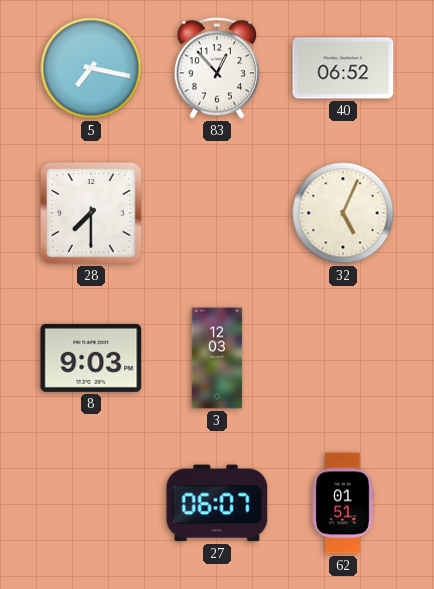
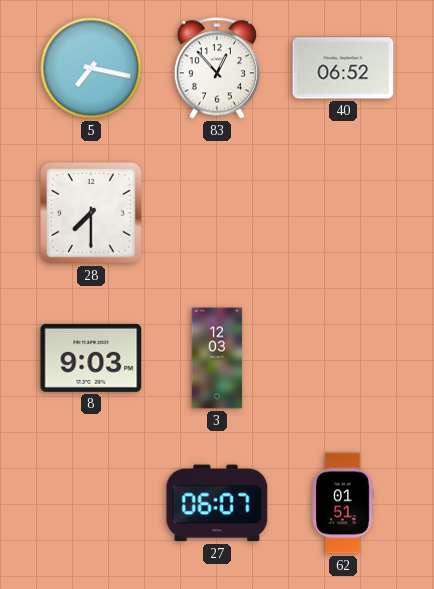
32: 5:04 -> none
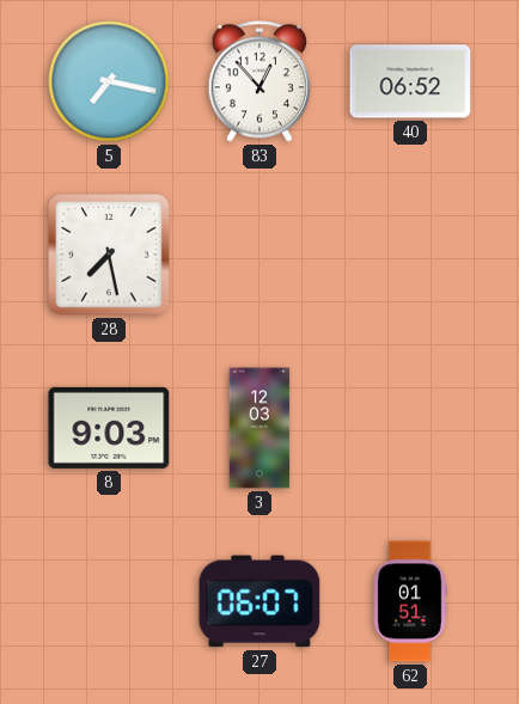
28: 7:30 -> 7:28
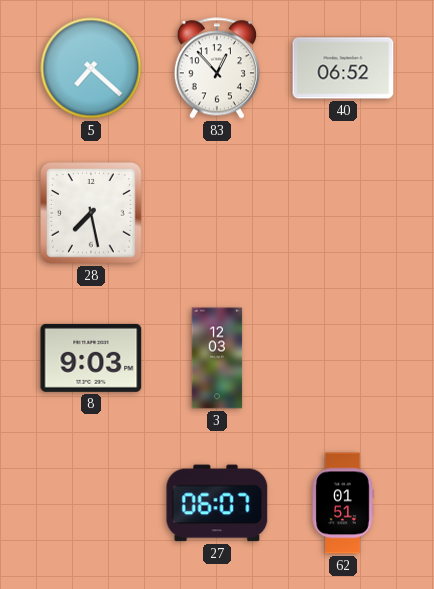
5: 7:17 -> 7:22
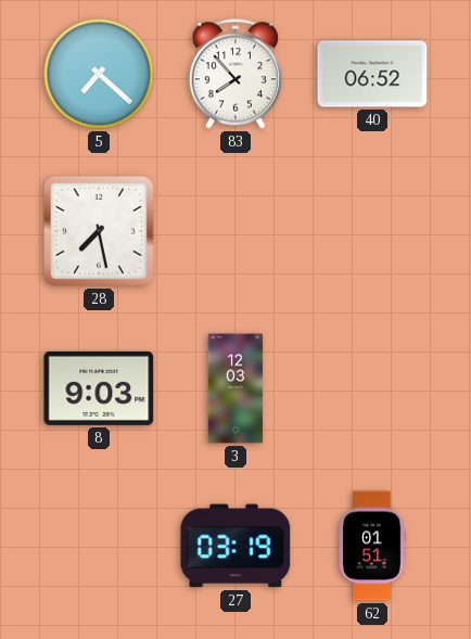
83: 12:53 -> 7:53
27: 06:07 -> 03:19
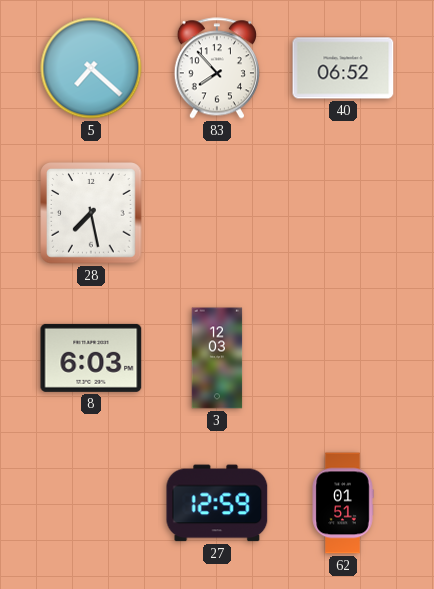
8: 9:03 -> 6:03
27: 03:19 -> 12:59
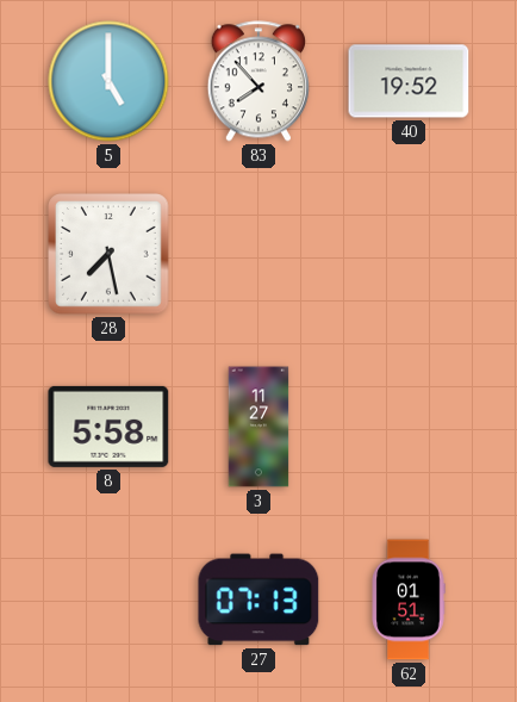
5: 7:22 -> 5:00
40: 06:52 -> 19:52
8: 6:03 -> 5:58
3: 12:03 -> 11:27
27: 12:59 -> 07:13
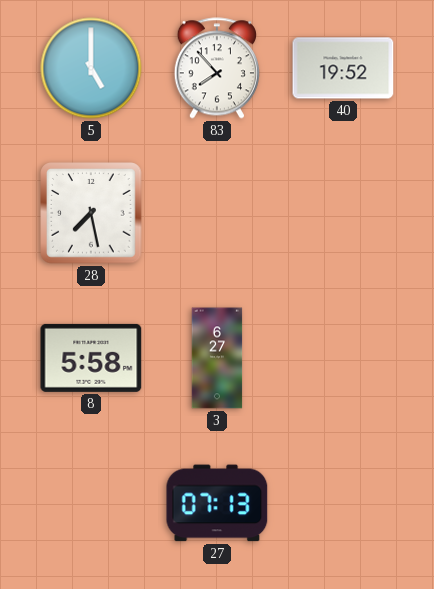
3: 11:27 -> 6:27
62: 01:51 -> none
